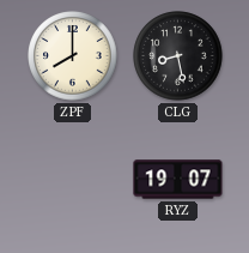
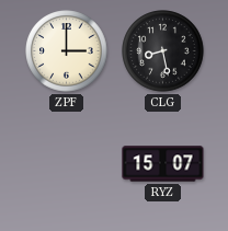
ZPF: 8:00 -> 3:00
RYZ: 19:07 -> 15:07
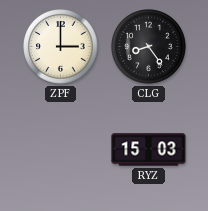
CLG: 8:28 -> 8:24
RYZ: 15:07 -> 15:03
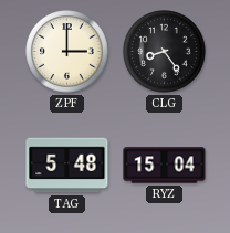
TAG: none -> 5:48
RYZ: 15:03 -> 15:04
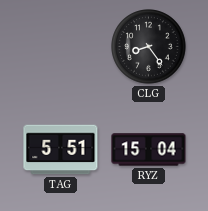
ZPF: 3:00 -> none
TAG: 5:48 -> 5:51
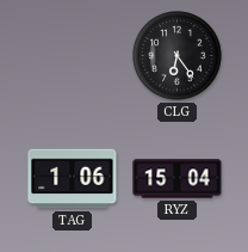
CLG: 8:24 -> 6:24
TAG: 5:51 -> 1:06
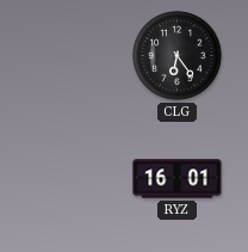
TAG: 1:06 -> none
RYZ: 15:04 -> 16:01
